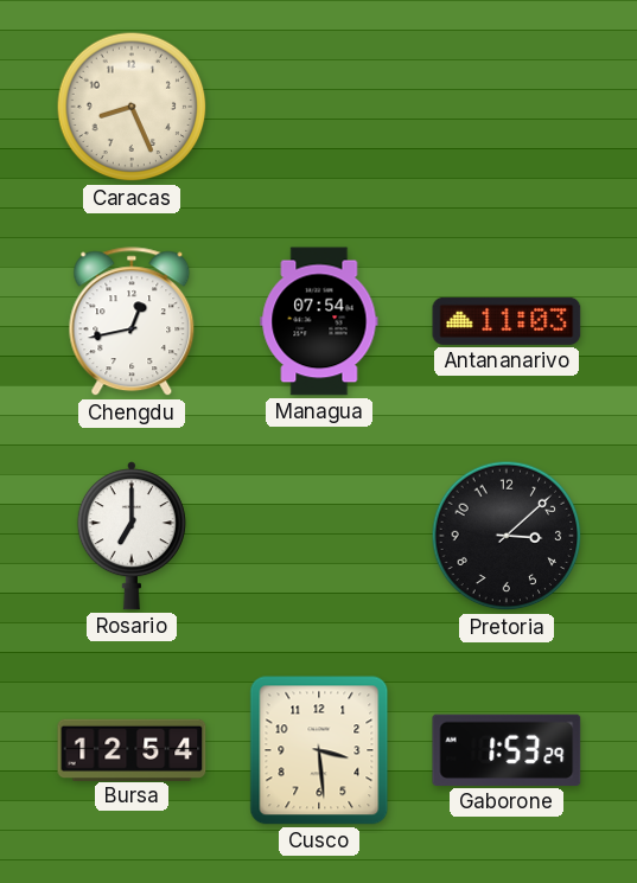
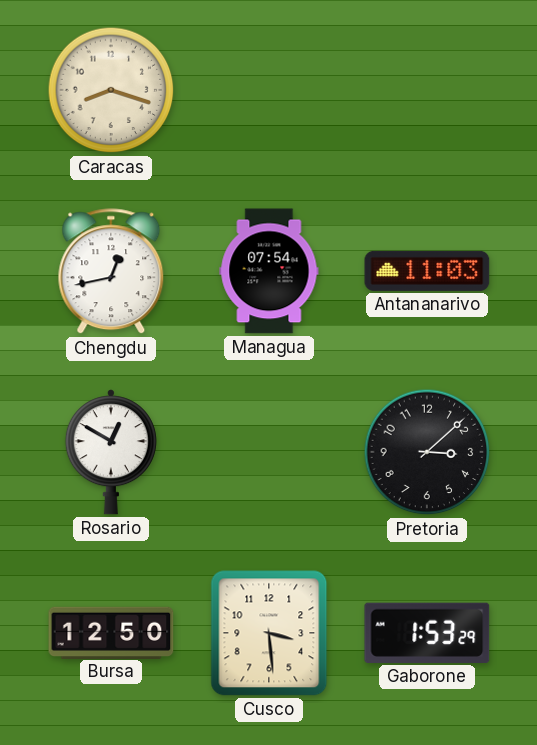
Caracas: 8:26 -> 8:18
Rosario: 7:00 -> 12:50
Bursa: 12:54 -> 12:50
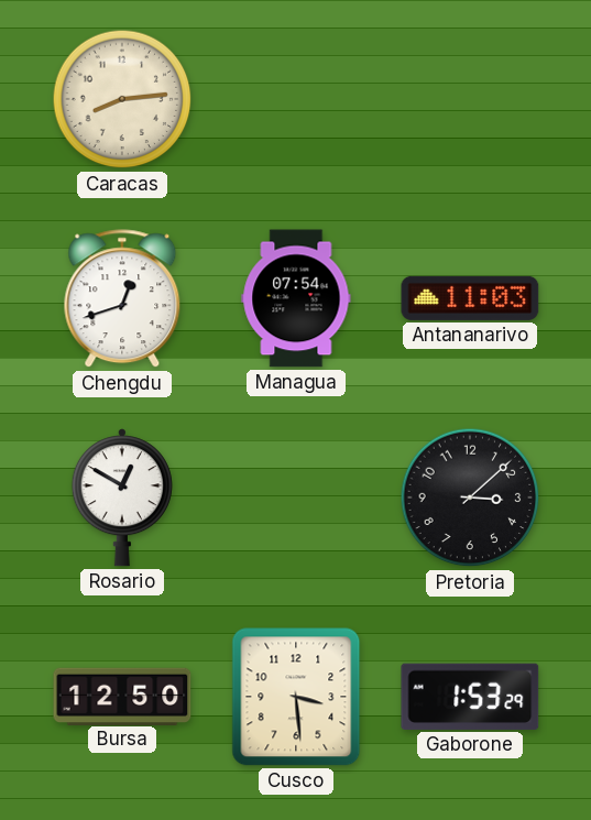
Caracas: 8:18 -> 8:14
Chengdu: 12:43 -> 12:42
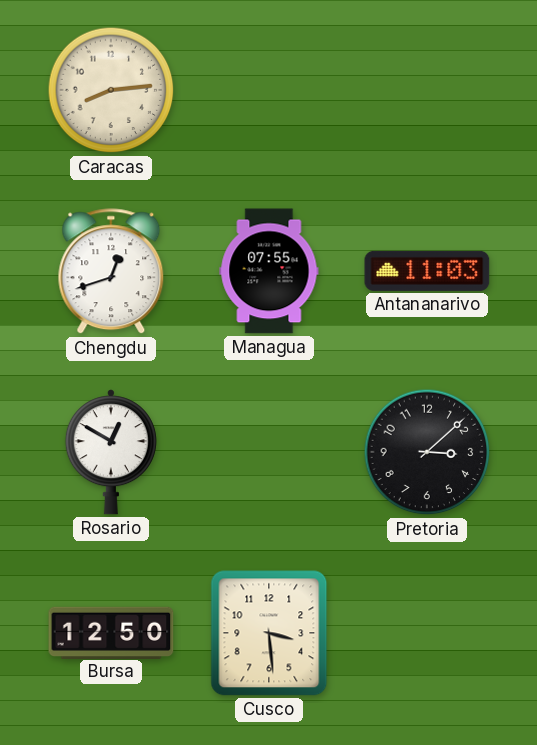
Managua: 07:54 -> 07:55
Gaborone: 1:53 -> none
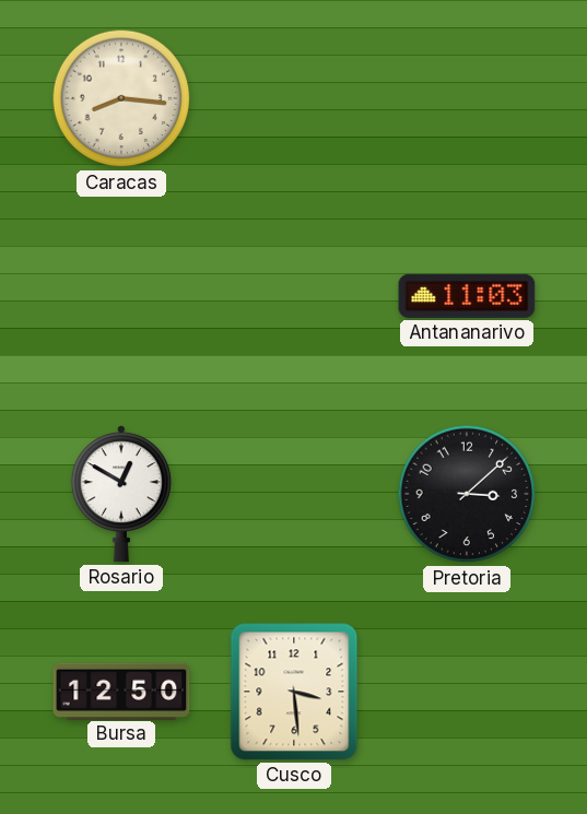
Caracas: 8:14 -> 8:16
Chengdu: 12:42 -> none
Managua: 07:55 -> none
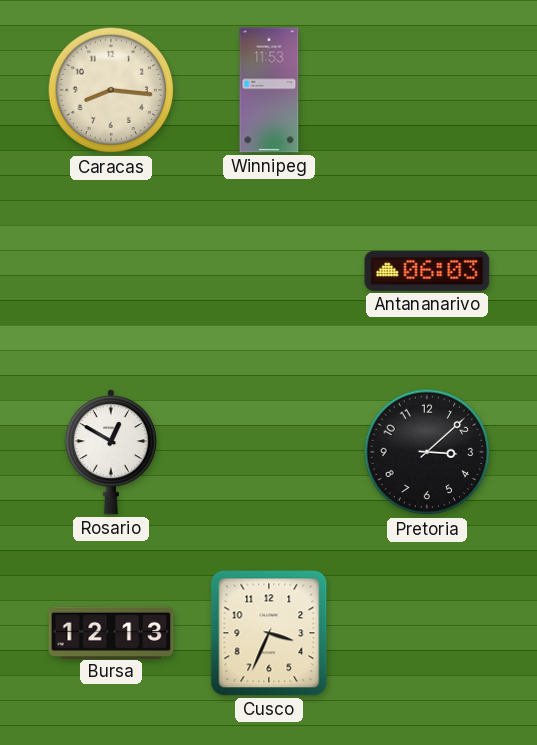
Winnipeg: none -> 11:53
Antananarivo: 11:03 -> 06:03
Bursa: 12:50 -> 12:13
Cusco: 3:29 -> 3:34
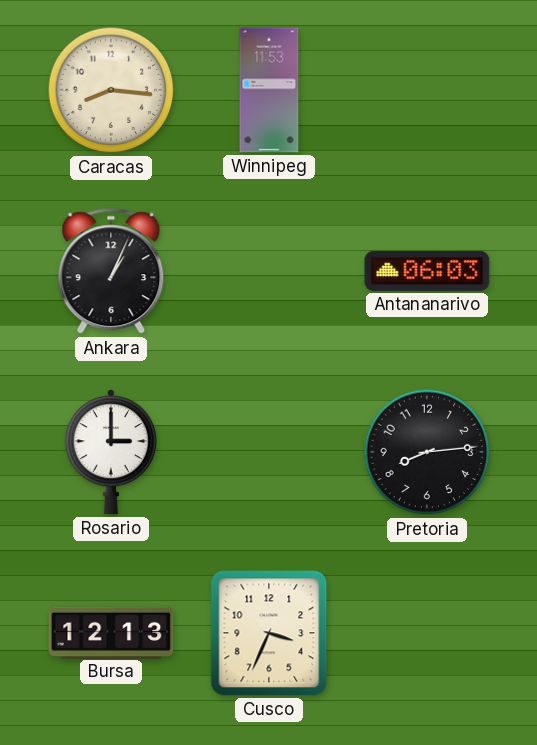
Ankara: none -> 1:04
Rosario: 12:50 -> 3:00
Pretoria: 3:08 -> 8:14
